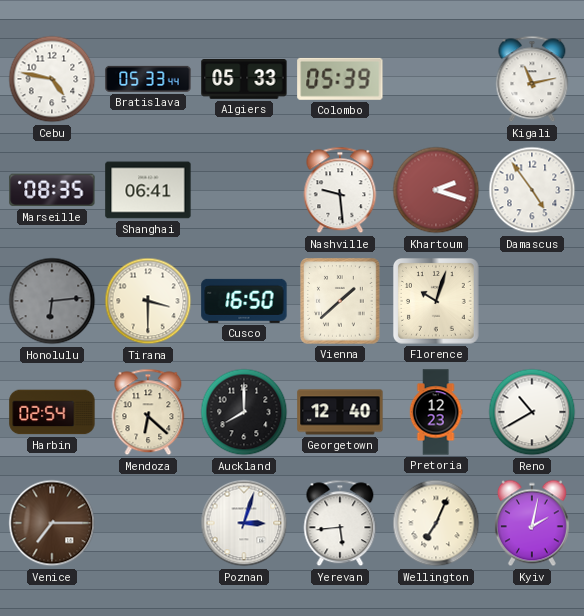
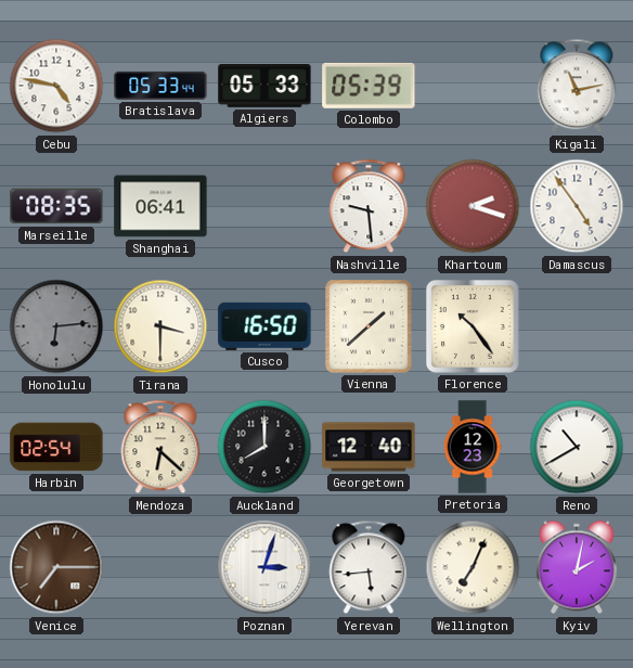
Florence: 10:03 -> 10:24
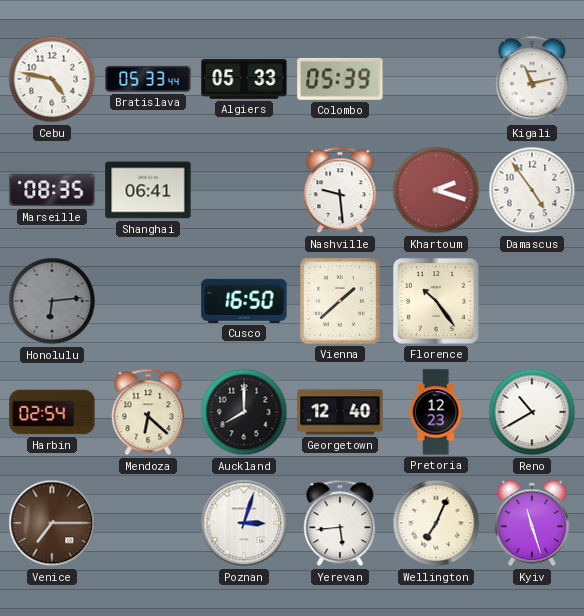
Tirana: 3:30 -> none
Kyiv: 2:02 -> 11:27
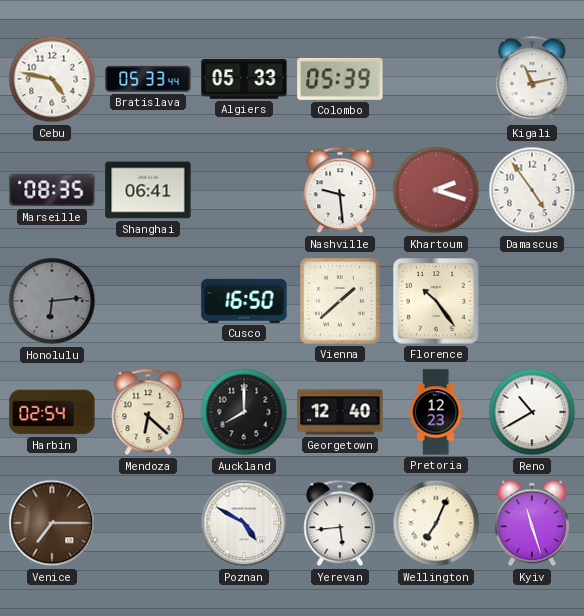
Poznan: 3:03 -> 4:50
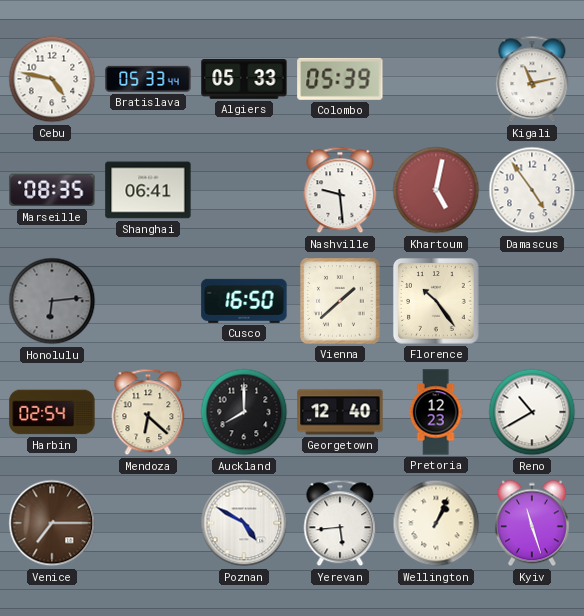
Khartoum: 2:18 -> 5:02
Wellington: 7:04 -> 1:04
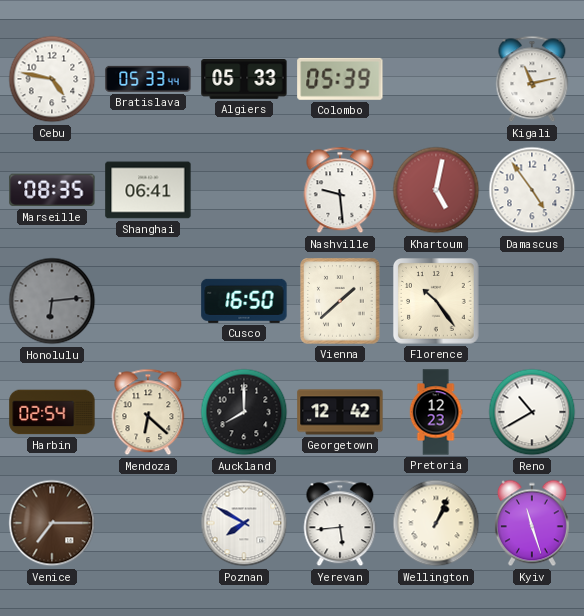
Georgetown: 12:40 -> 12:42
Poznan: 4:50 -> 7:50
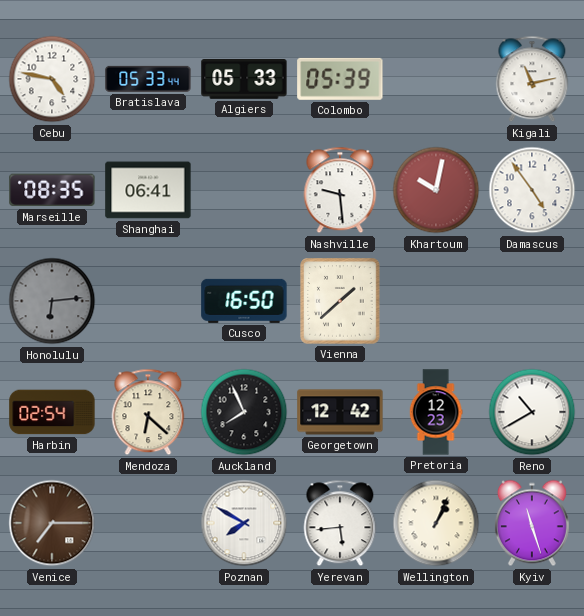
Khartoum: 5:02 -> 10:02
Florence: 10:24 -> none
Auckland: 8:00 -> 7:56
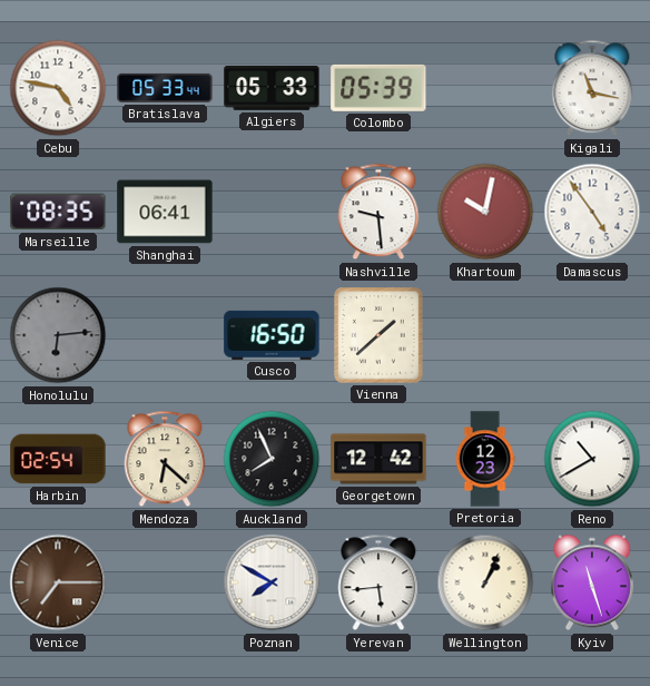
Kigali: 11:13 -> 11:17
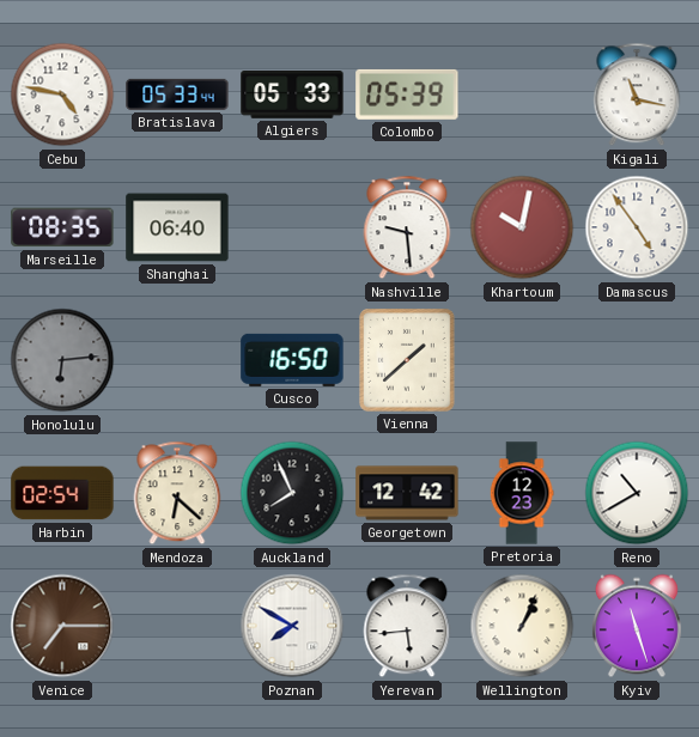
Shanghai: 06:41 -> 06:40
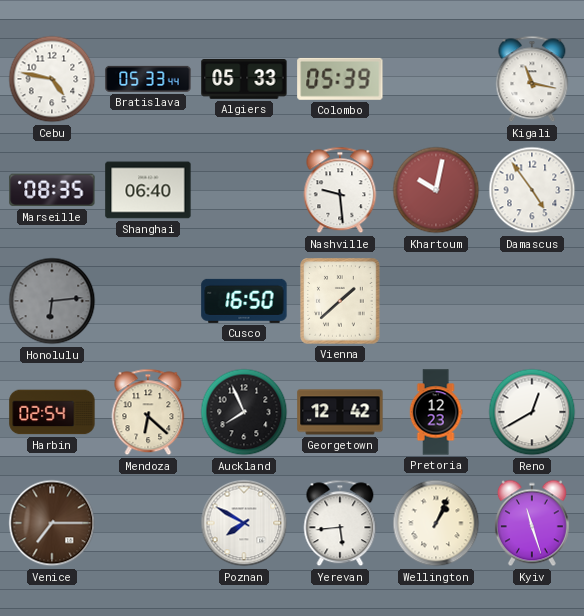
Reno: 10:40 -> 12:40
